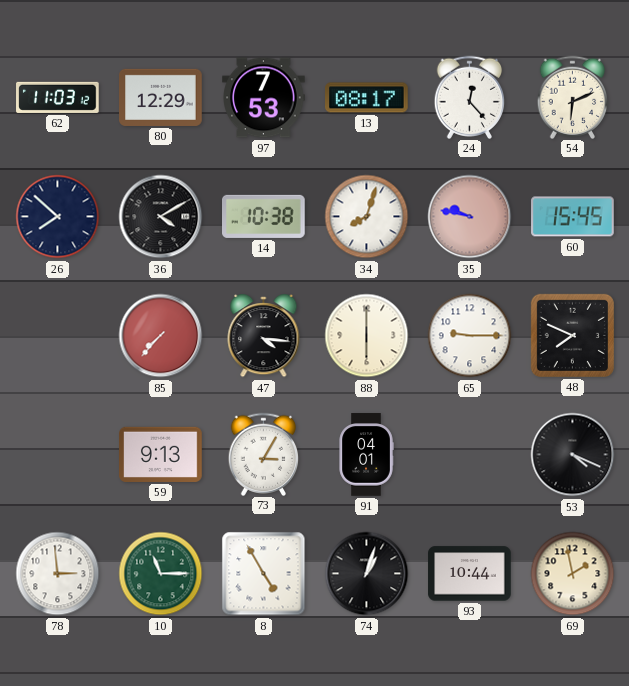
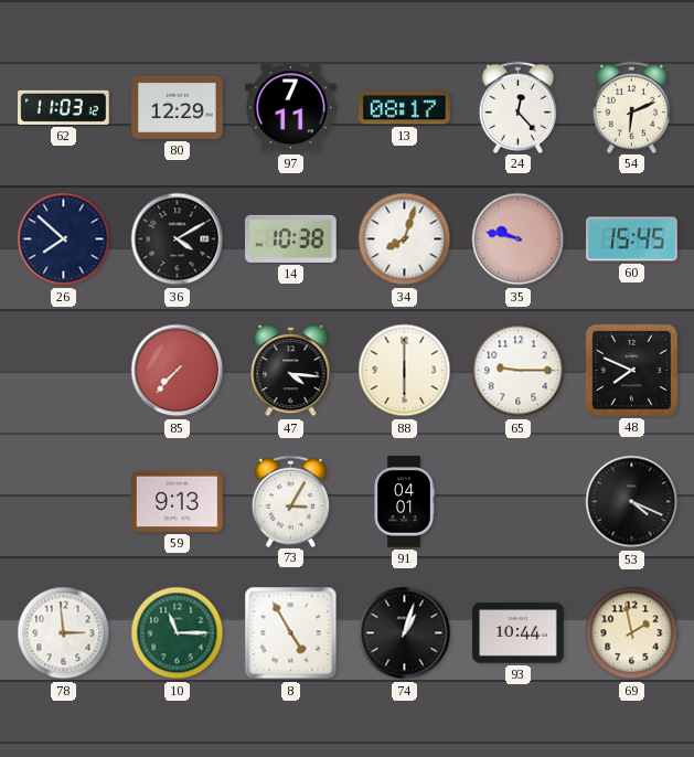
97: 7:53 -> 7:11
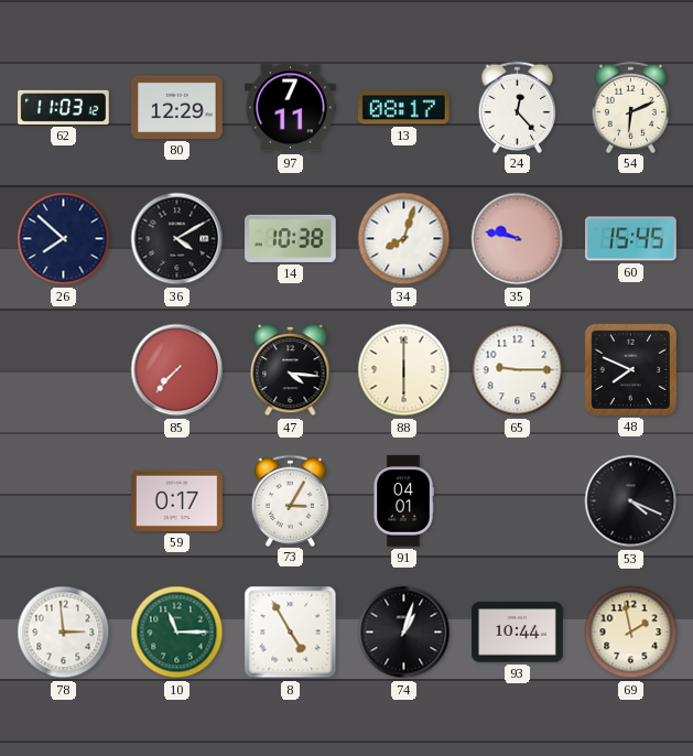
59: 9:13 -> 0:17
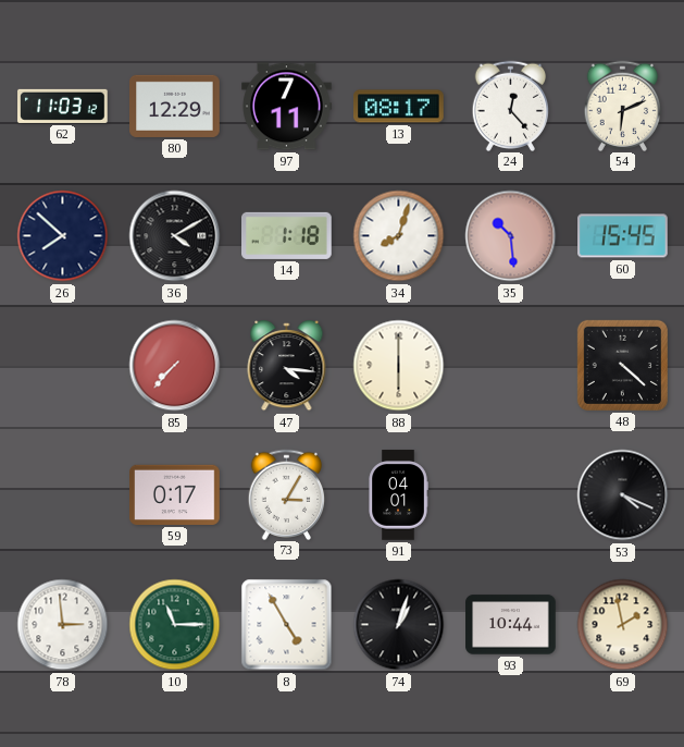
14: 10:38 -> 1:18
35: 9:47 -> 10:29
65: 9:15 -> none
48: 7:49 -> 4:22
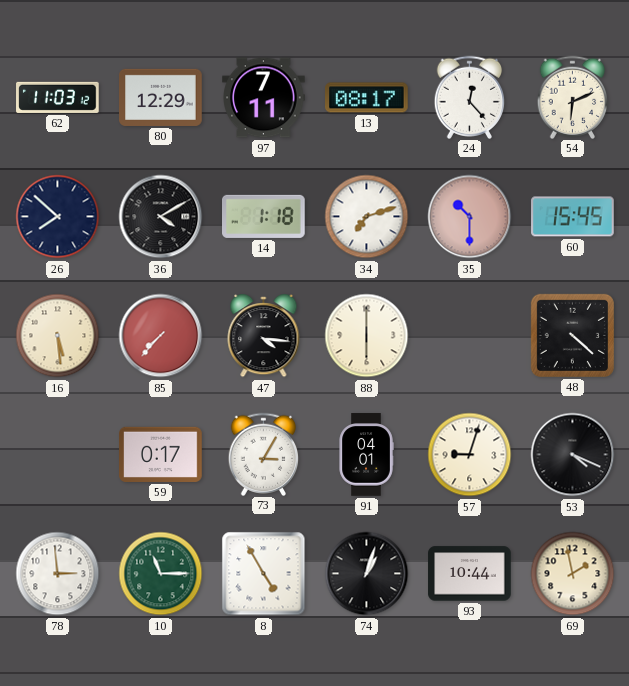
34: 8:03 -> 7:12
35: 10:29 -> 10:30
16: none -> 5:29
57: none -> 9:03
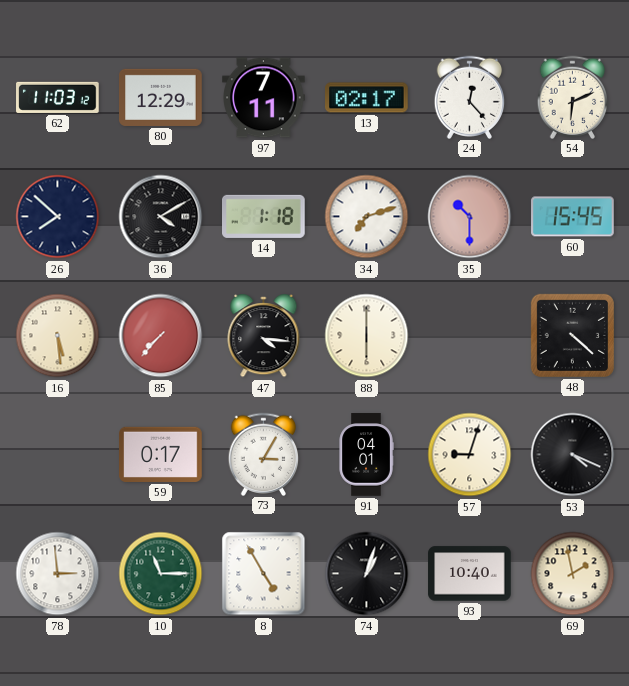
13: 08:17 -> 02:17
93: 10:44 -> 10:40
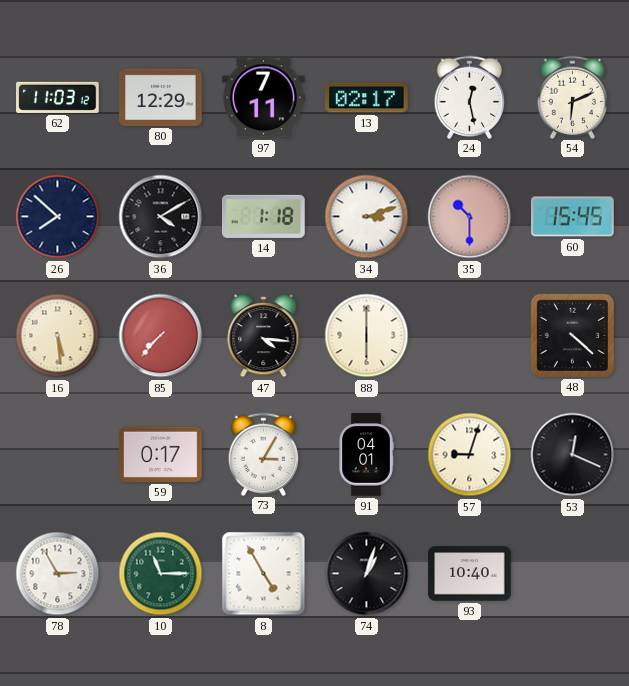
24: 12:23 -> 12:28
34: 7:12 -> 3:12
53: 4:19 -> 12:19
78: 2:59 -> 2:55
69: 1:58 -> none
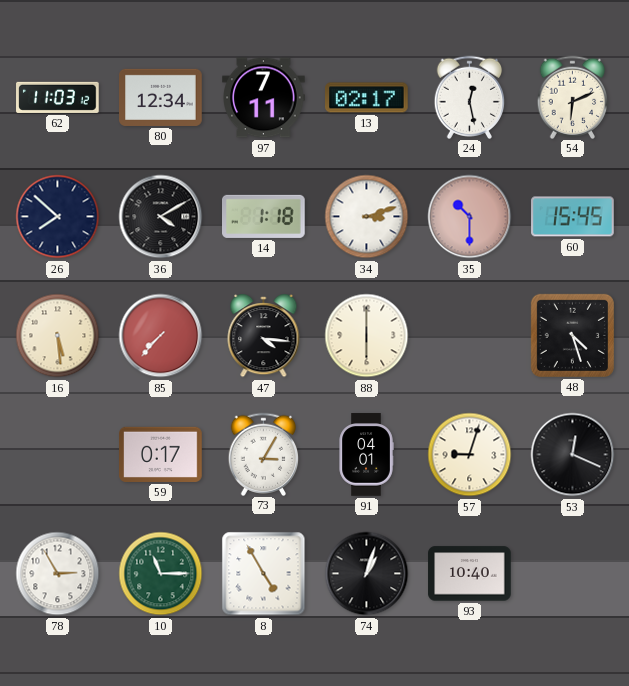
80: 12:29 -> 12:34
48: 4:22 -> 4:27
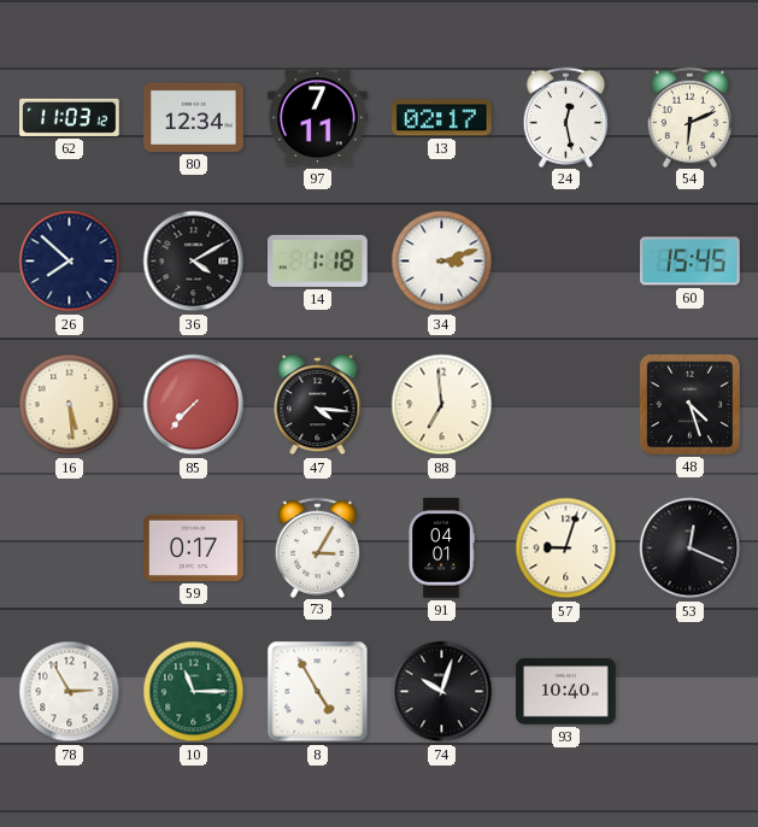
35: 10:30 -> none
88: 6:00 -> 6:59
74: 1:03 -> 10:03
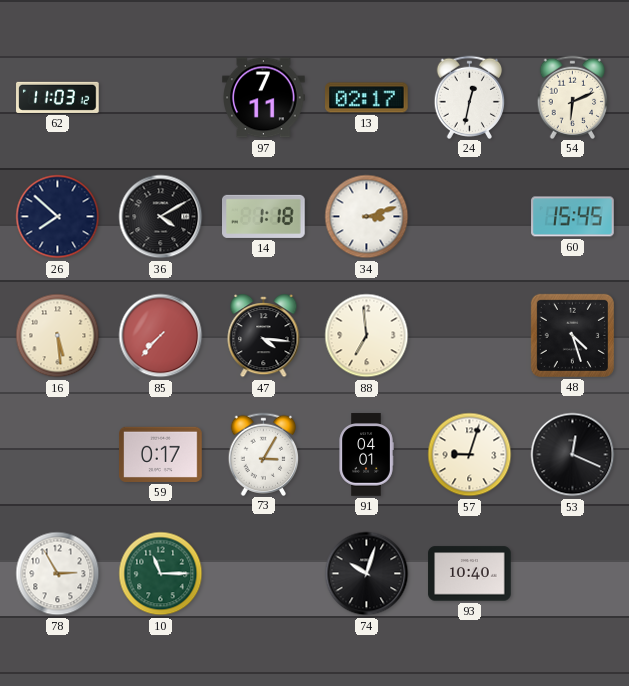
80: 12:34 -> none
24: 12:28 -> 12:32
8: 4:55 -> none
